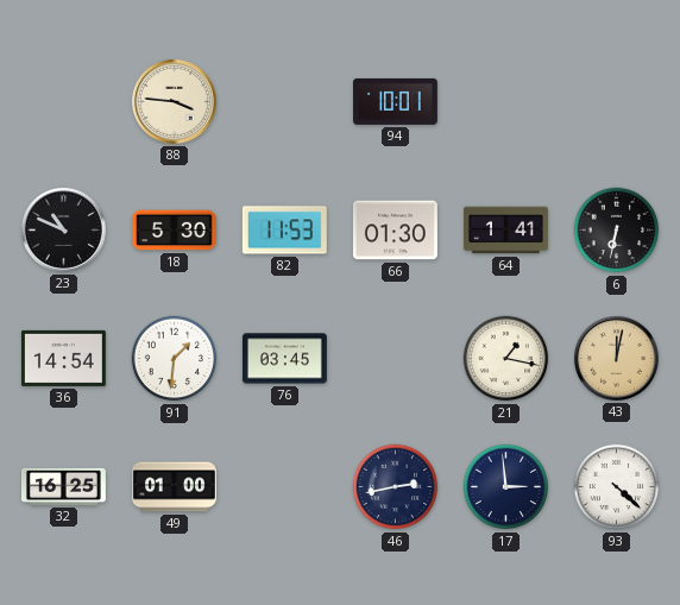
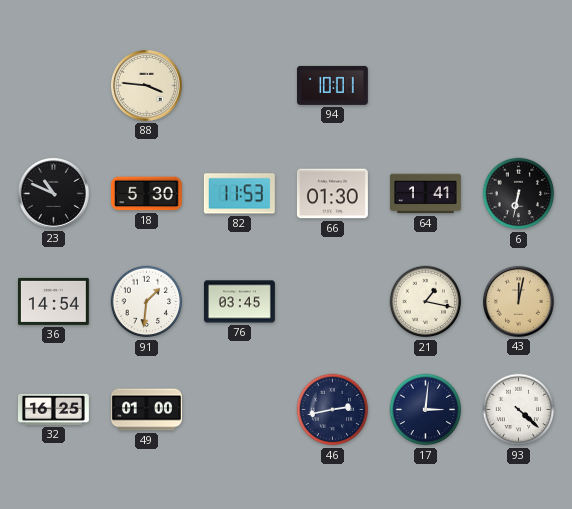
17: 2:59 -> 3:01
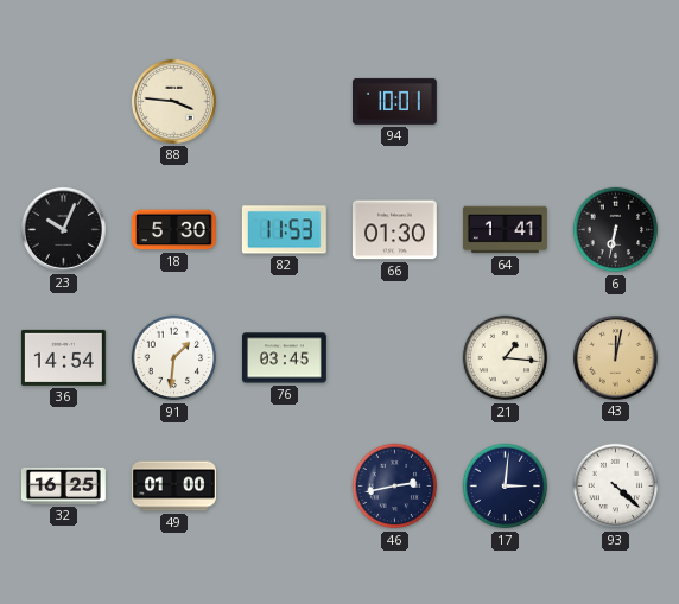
23: 10:49 -> 10:04
21: 1:17 -> 1:16
